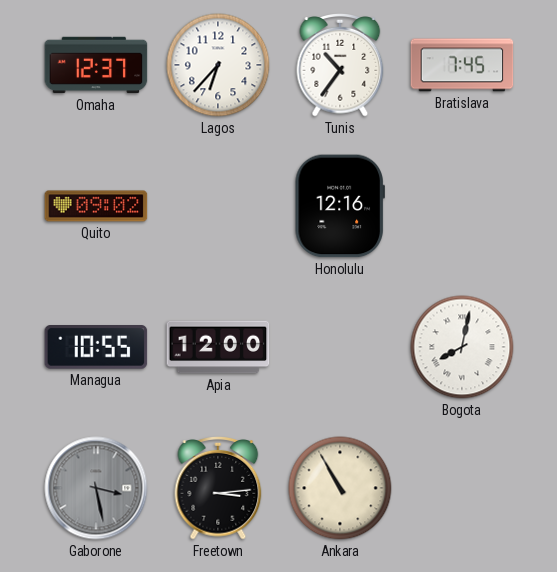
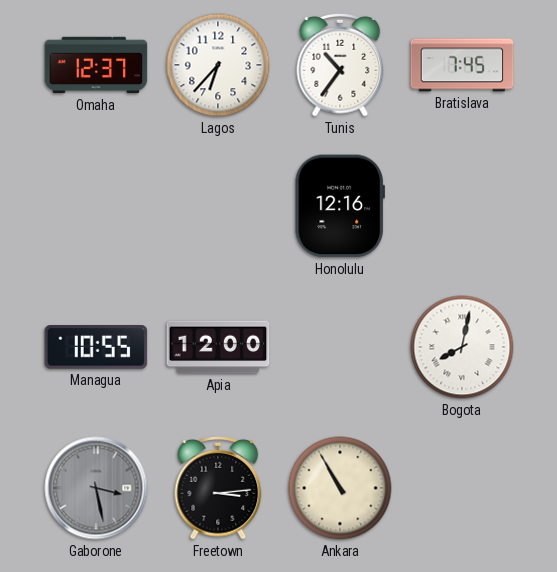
Quito: 09:02 -> none
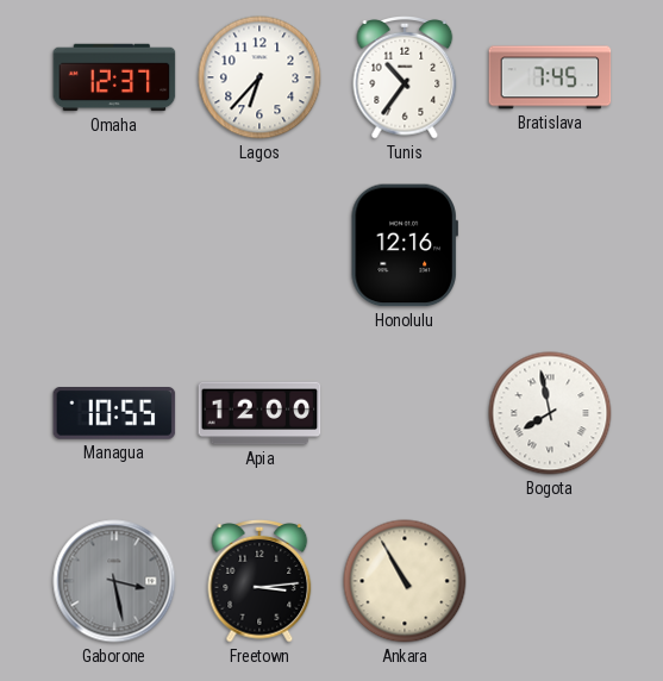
Bogota: 8:02 -> 7:58
